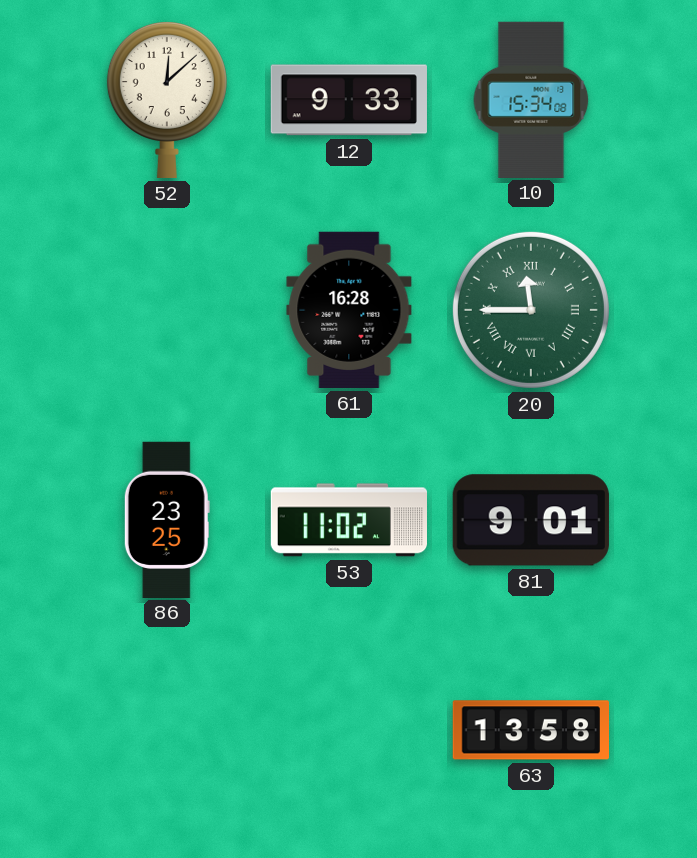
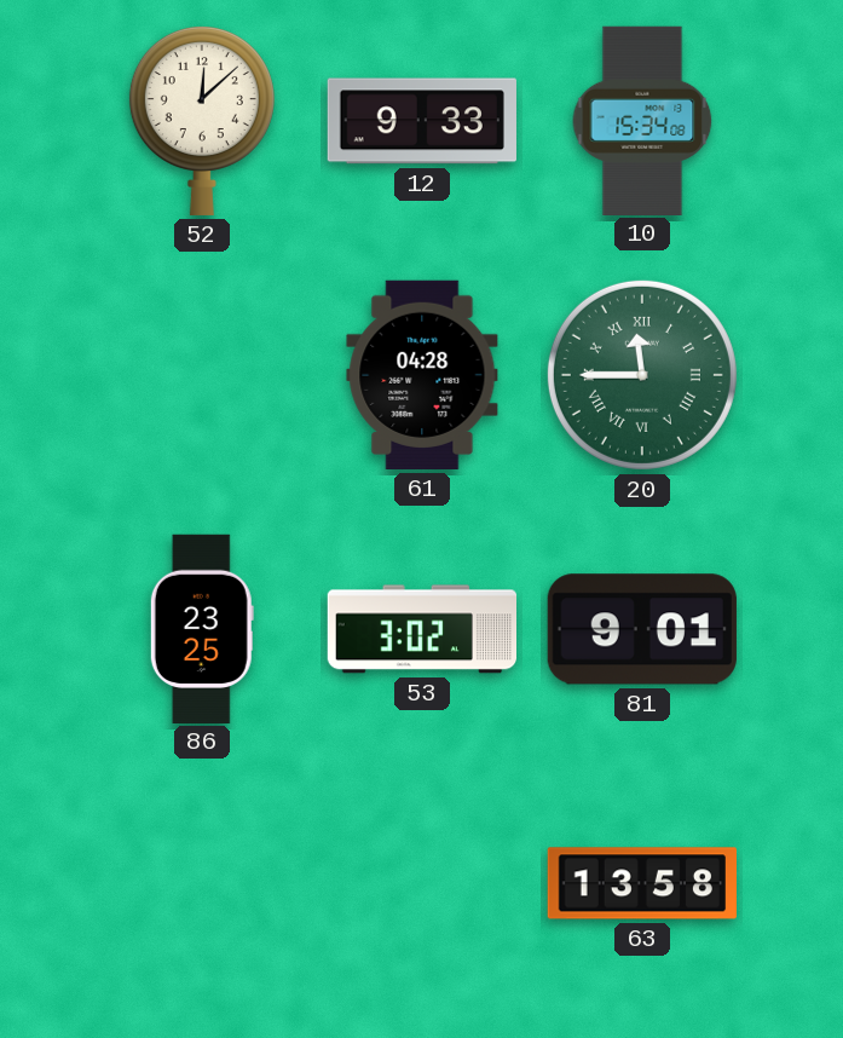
61: 16:28 -> 04:28
53: 11:02 -> 3:02
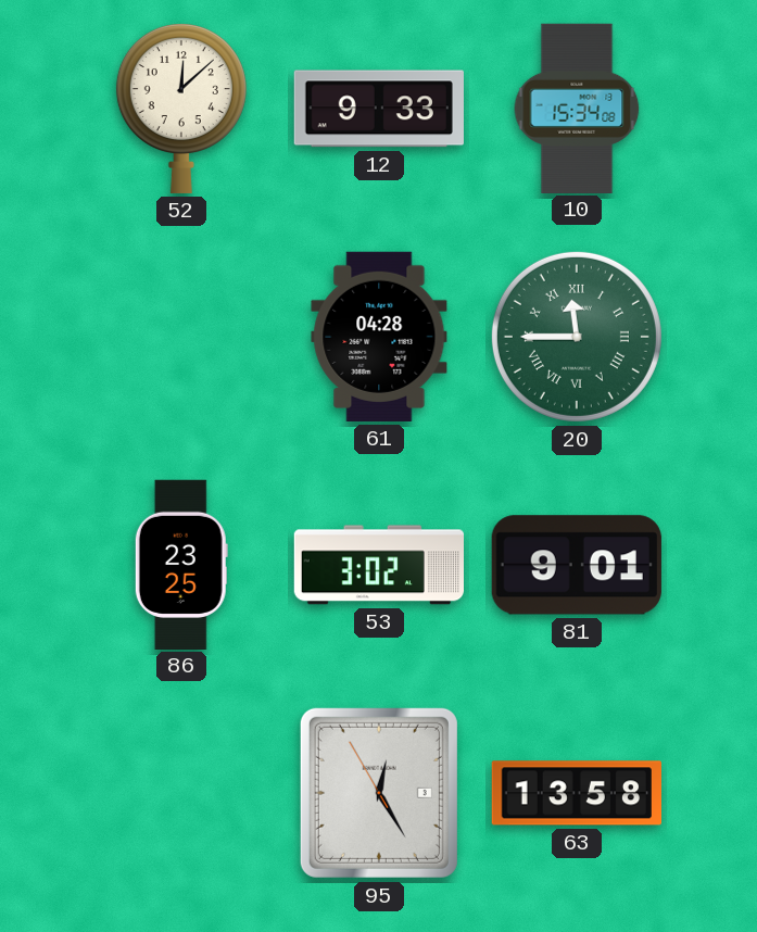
95: none -> 12:24
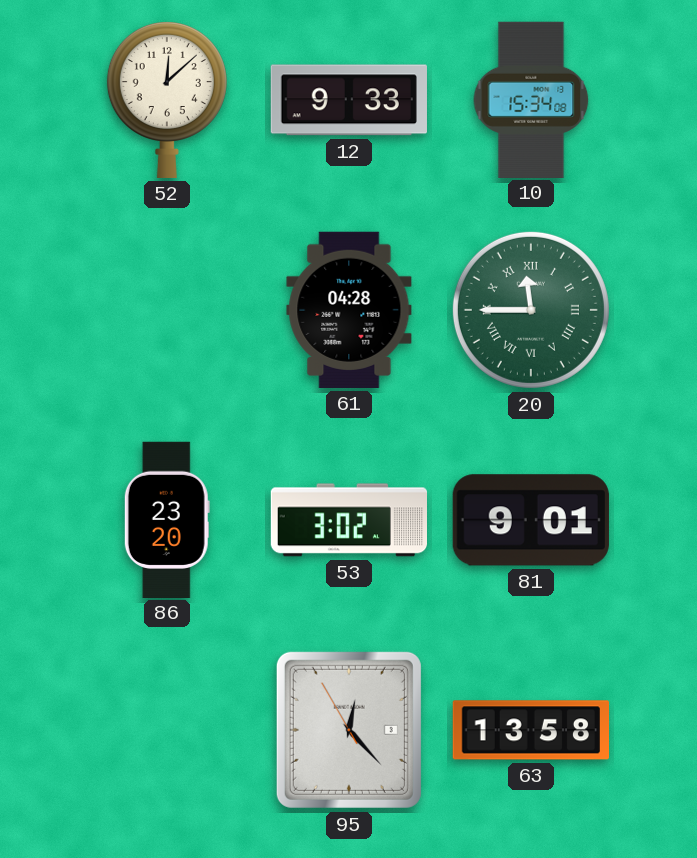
86: 23:25 -> 23:20
95: 12:24 -> 12:22
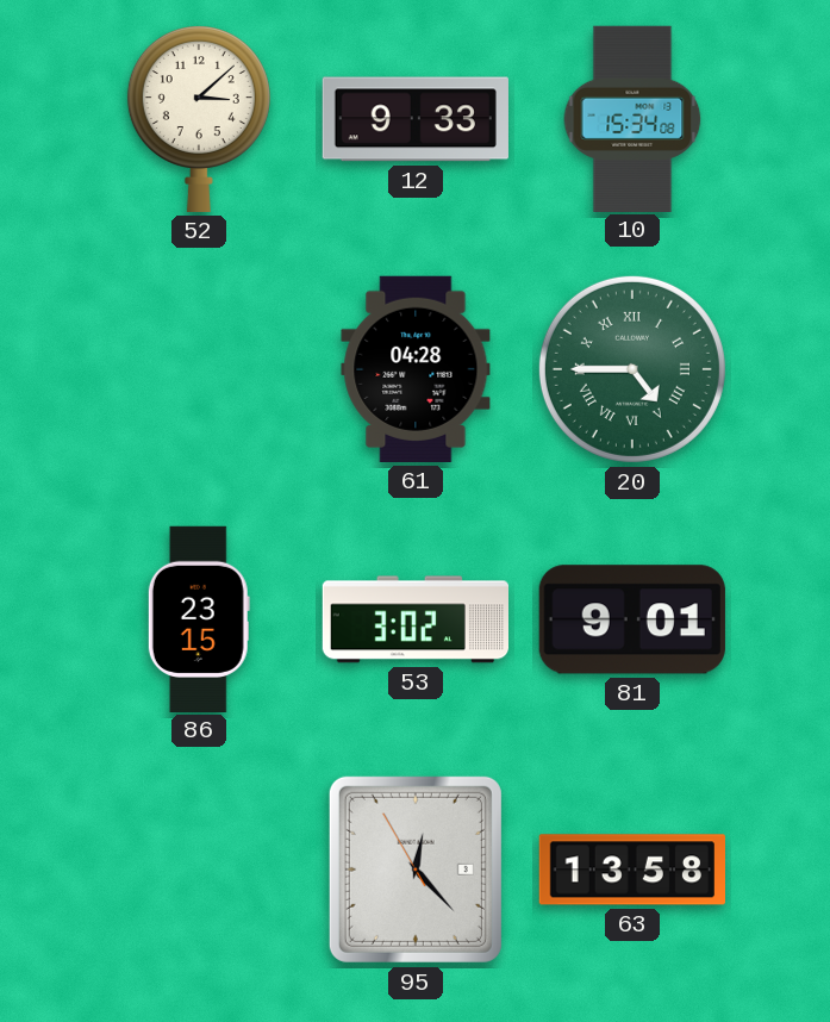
52: 12:08 -> 3:08
20: 11:45 -> 4:45
86: 23:20 -> 23:15
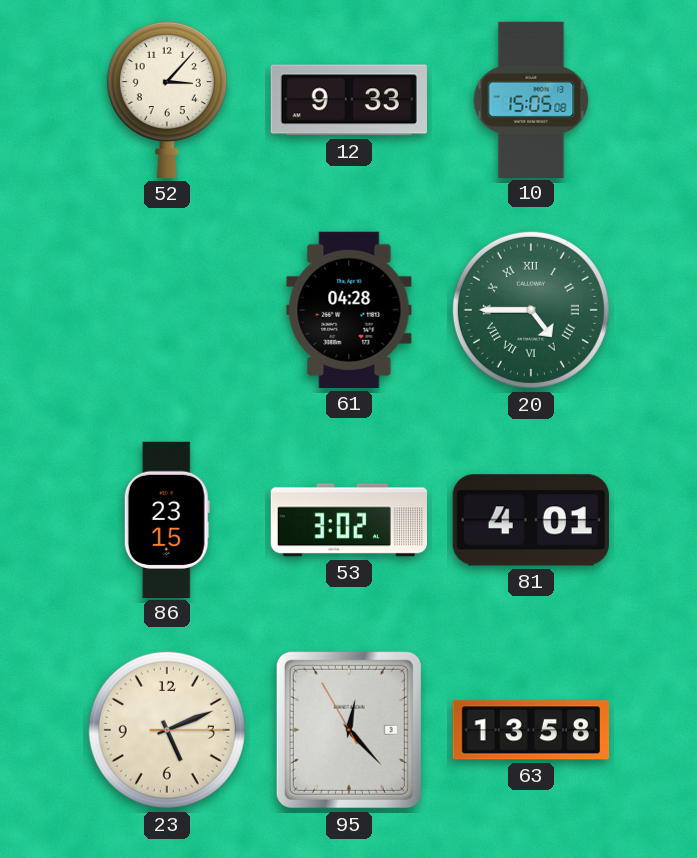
52: 3:08 -> 3:07
10: 15:34 -> 15:05
81: 9:01 -> 4:01
23: none -> 5:11
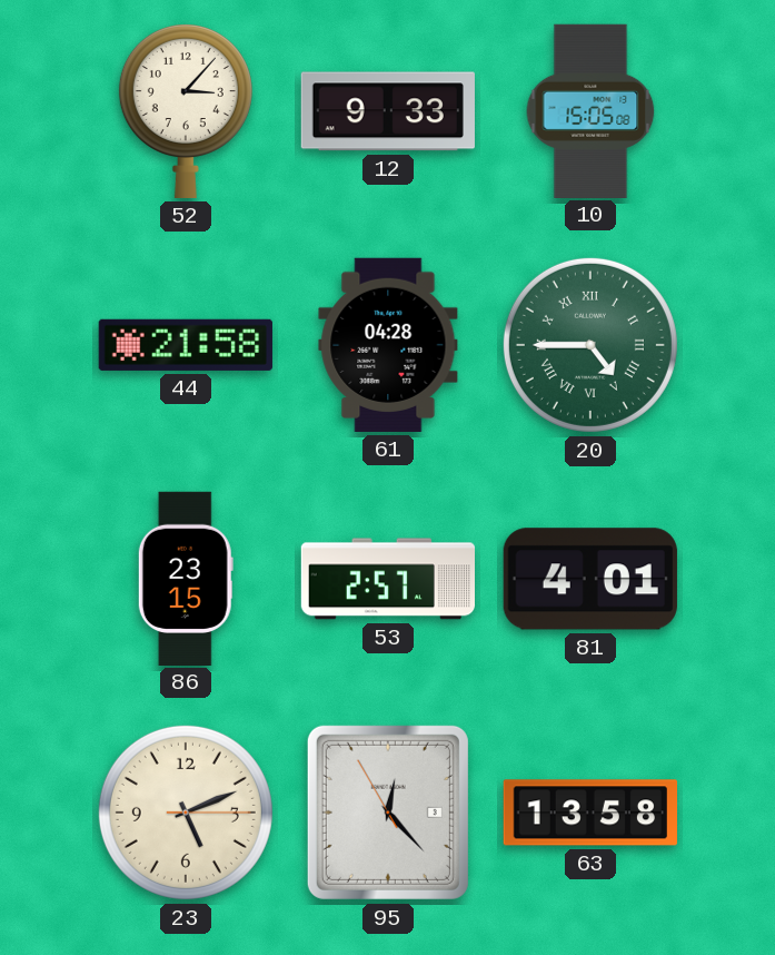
44: none -> 21:58
53: 3:02 -> 2:57
